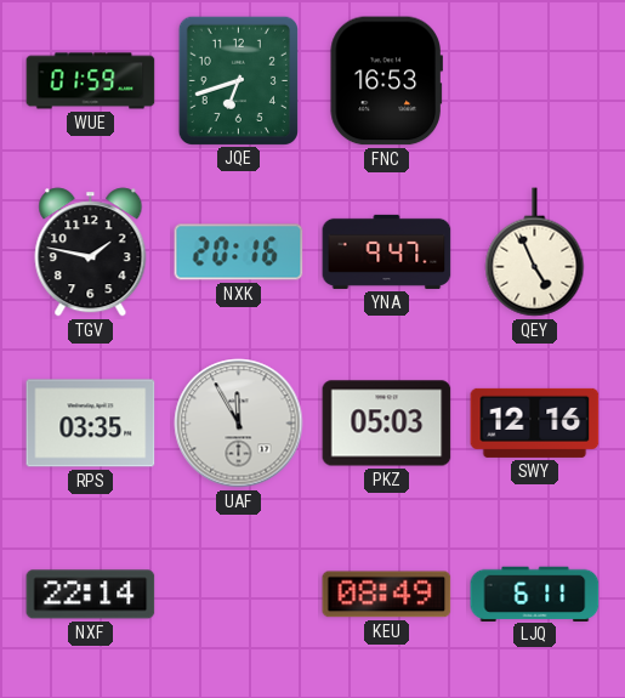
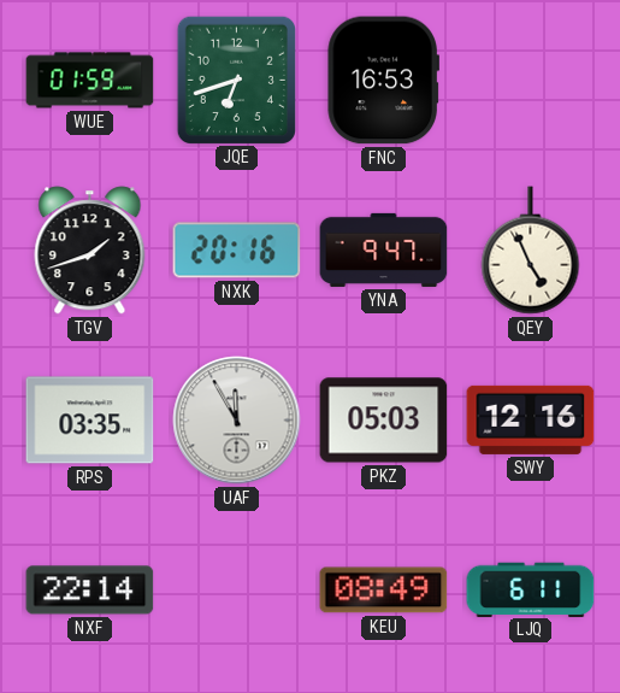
TGV: 1:47 -> 1:42
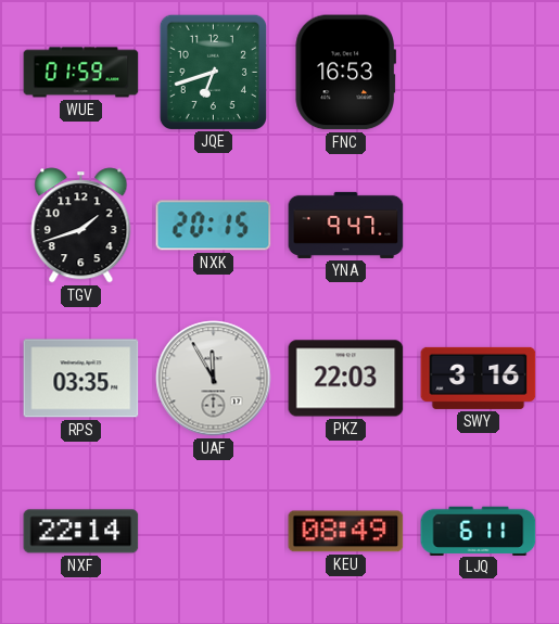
NXK: 20:16 -> 20:15
QEY: 4:56 -> none
PKZ: 05:03 -> 22:03
SWY: 12:16 -> 3:16
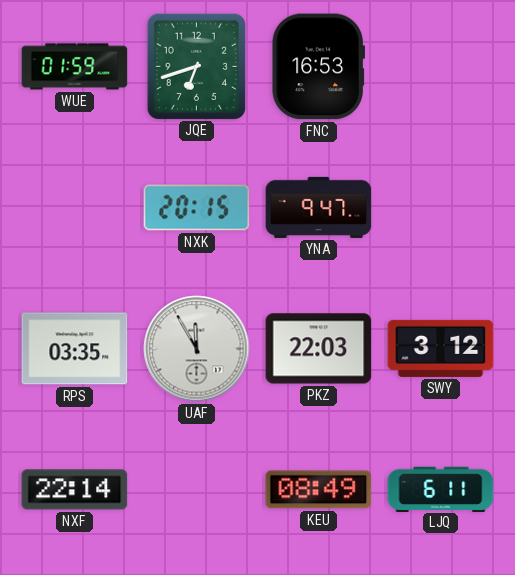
TGV: 1:42 -> none
SWY: 3:16 -> 3:12
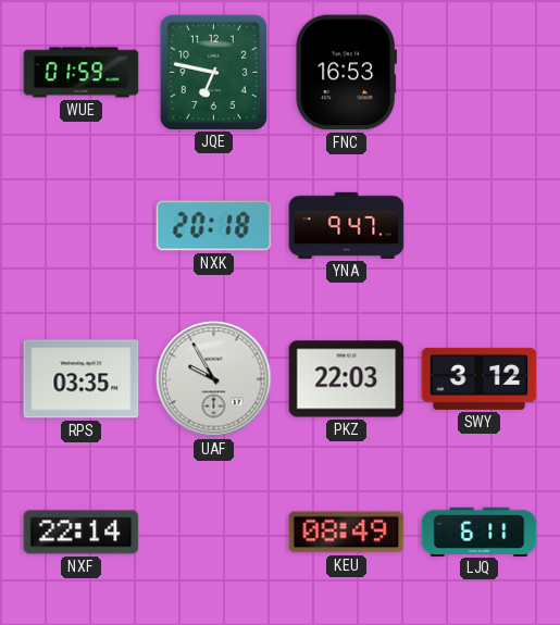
JQE: 6:42 -> 6:47
NXK: 20:15 -> 20:18
UAF: 11:55 -> 9:55
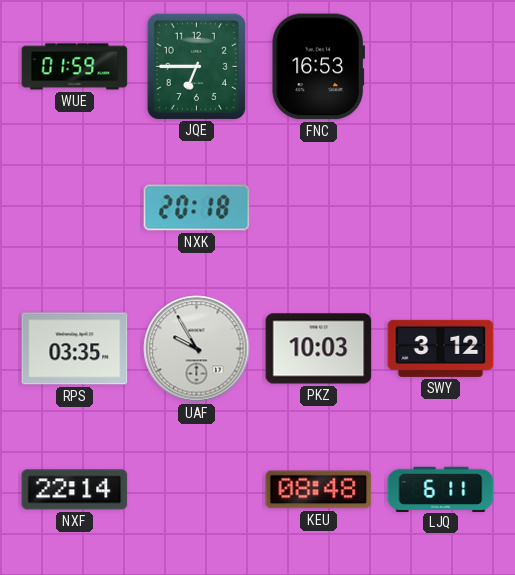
JQE: 6:47 -> 6:45
YNA: 9:47 -> none
PKZ: 22:03 -> 10:03
KEU: 08:49 -> 08:48
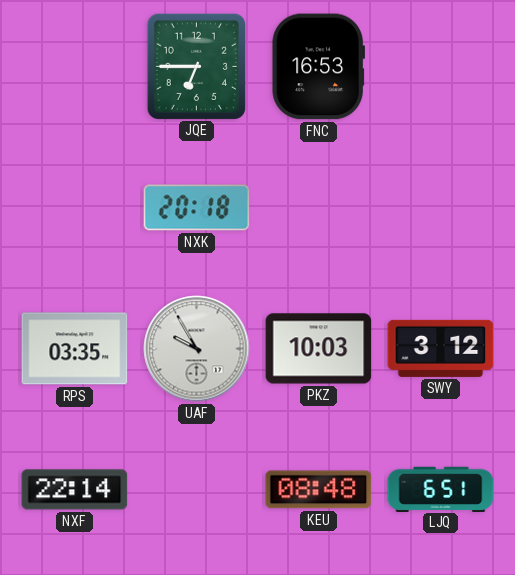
WUE: 01:59 -> none
LJQ: 6:11 -> 6:51
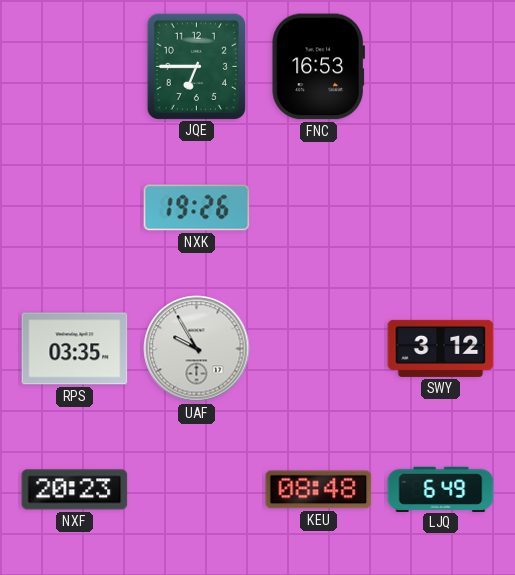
NXK: 20:18 -> 19:26
PKZ: 10:03 -> none
NXF: 22:14 -> 20:23
LJQ: 6:51 -> 6:49
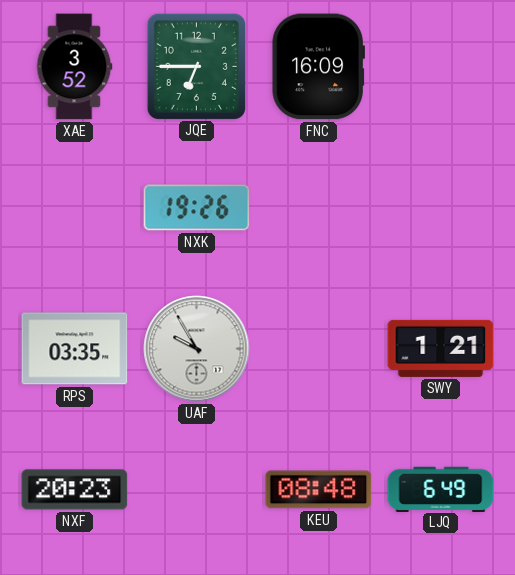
XAE: none -> 3:52
FNC: 16:53 -> 16:09
SWY: 3:12 -> 1:21
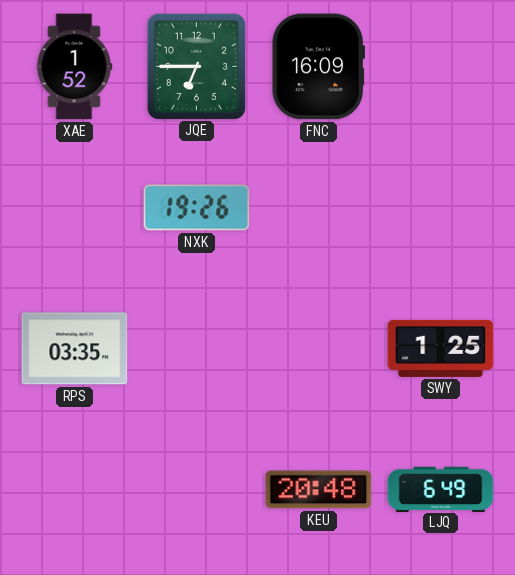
XAE: 3:52 -> 1:52
UAF: 9:55 -> none
SWY: 1:21 -> 1:25
NXF: 20:23 -> none
KEU: 08:48 -> 20:48
